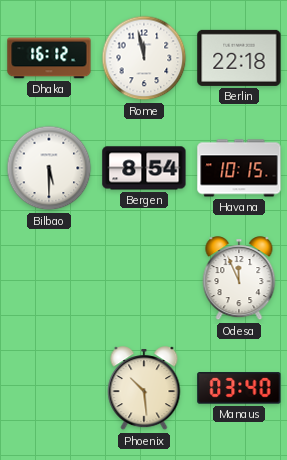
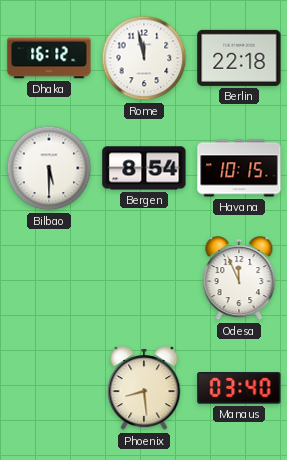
Phoenix: 10:29 -> 8:29
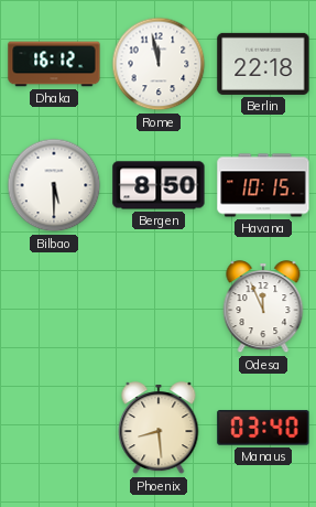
Bergen: 8:54 -> 8:50
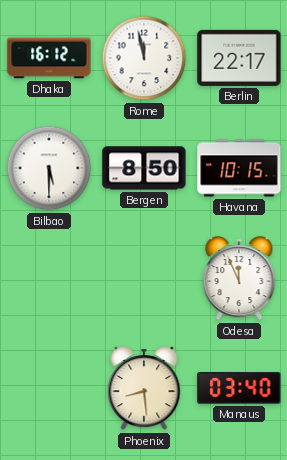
Berlin: 22:18 -> 22:17
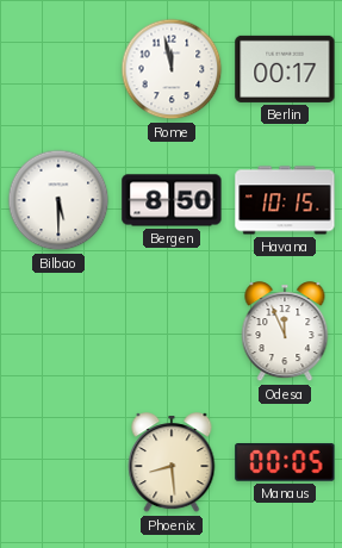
Dhaka: 16:12 -> none
Berlin: 22:17 -> 00:17
Manaus: 03:40 -> 00:05
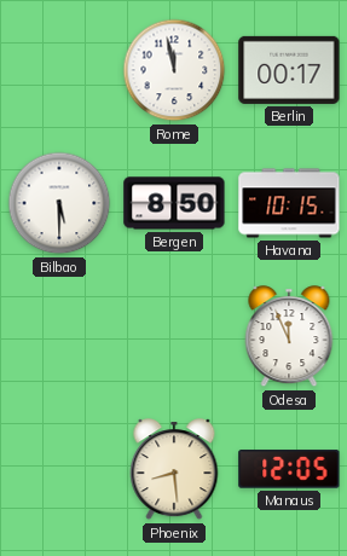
Manaus: 00:05 -> 12:05
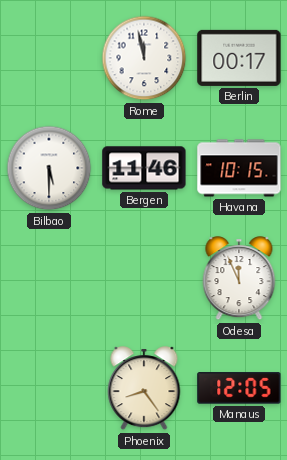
Bergen: 8:50 -> 11:46
Phoenix: 8:29 -> 8:24
